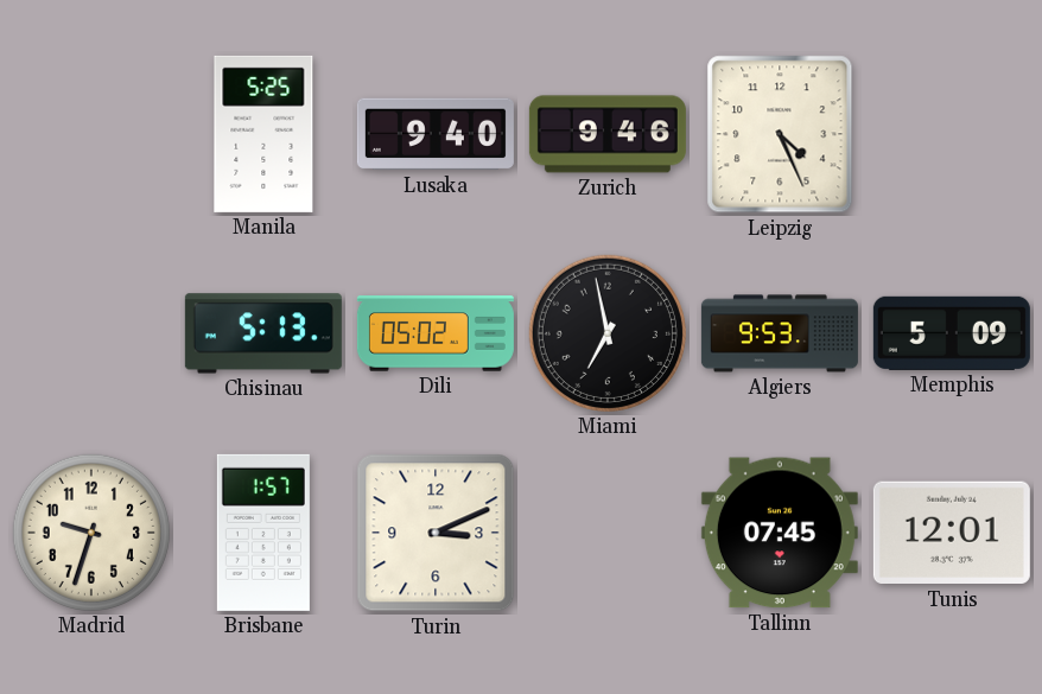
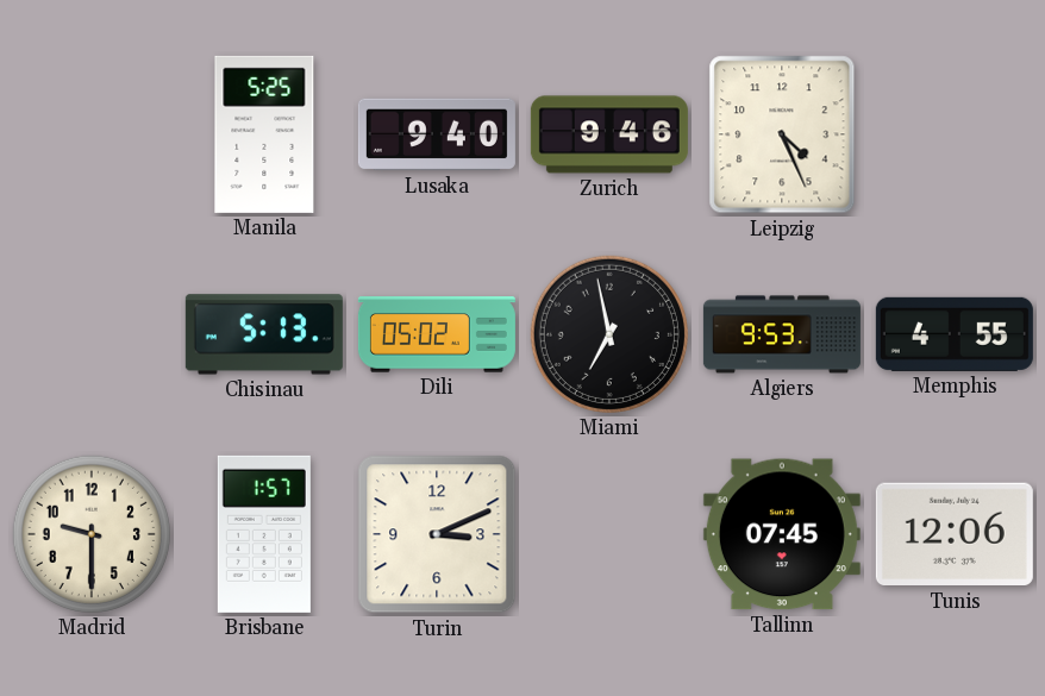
Memphis: 5:09 -> 4:55
Madrid: 9:33 -> 9:30
Tunis: 12:01 -> 12:06
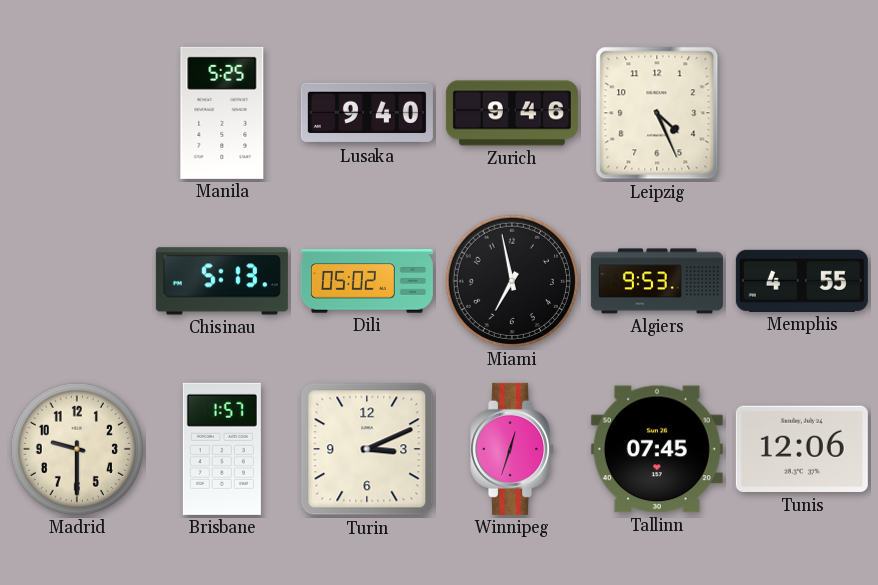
Winnipeg: none -> 12:33
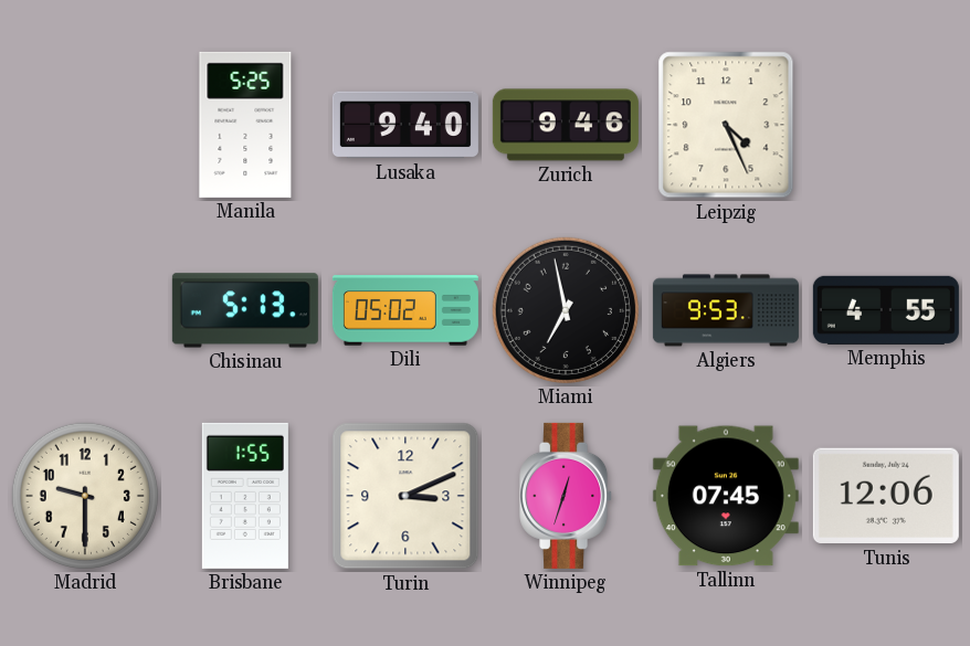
Brisbane: 1:57 -> 1:55
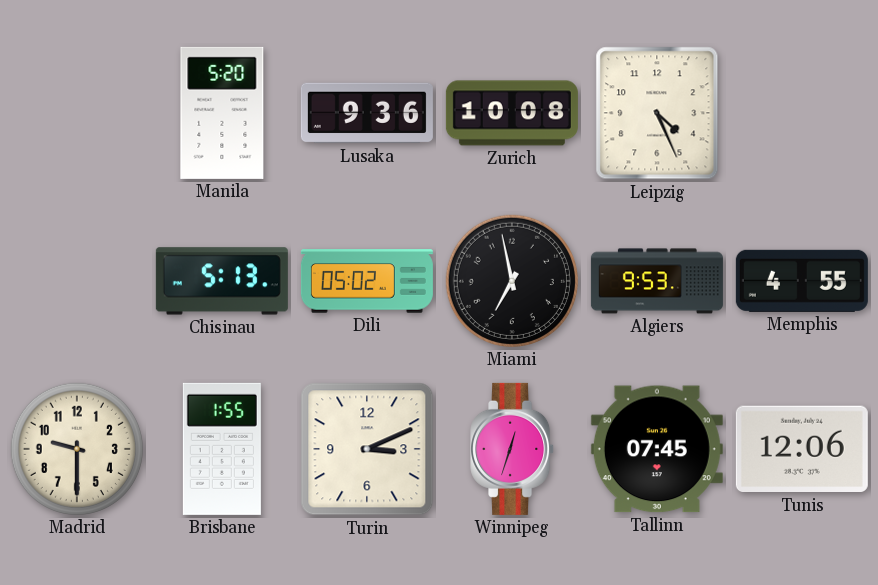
Manila: 5:25 -> 5:20
Lusaka: 9:40 -> 9:36
Zurich: 9:46 -> 10:08
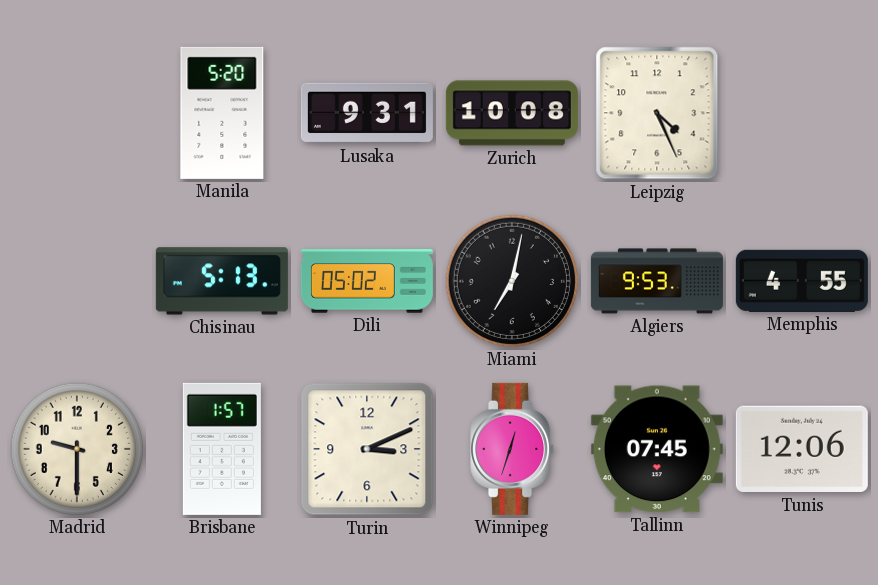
Lusaka: 9:36 -> 9:31
Miami: 6:58 -> 7:02
Brisbane: 1:55 -> 1:57
